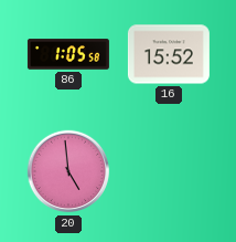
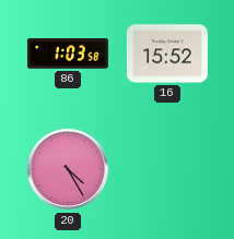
86: 1:05 -> 1:03
20: 4:59 -> 4:25
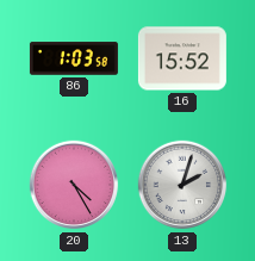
13: none -> 2:03
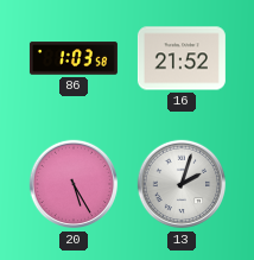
16: 15:52 -> 21:52
20: 4:25 -> 5:25
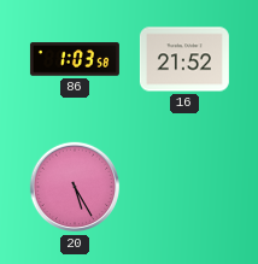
13: 2:03 -> none
